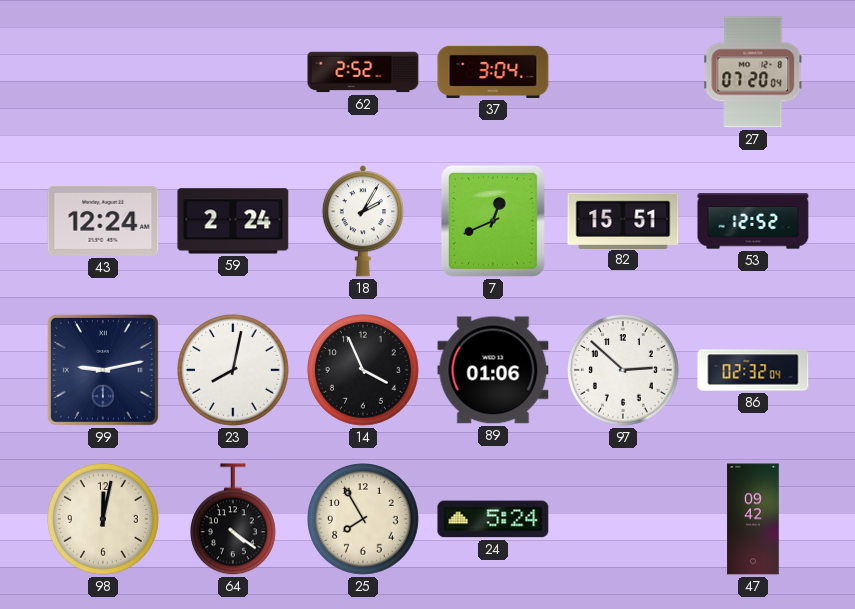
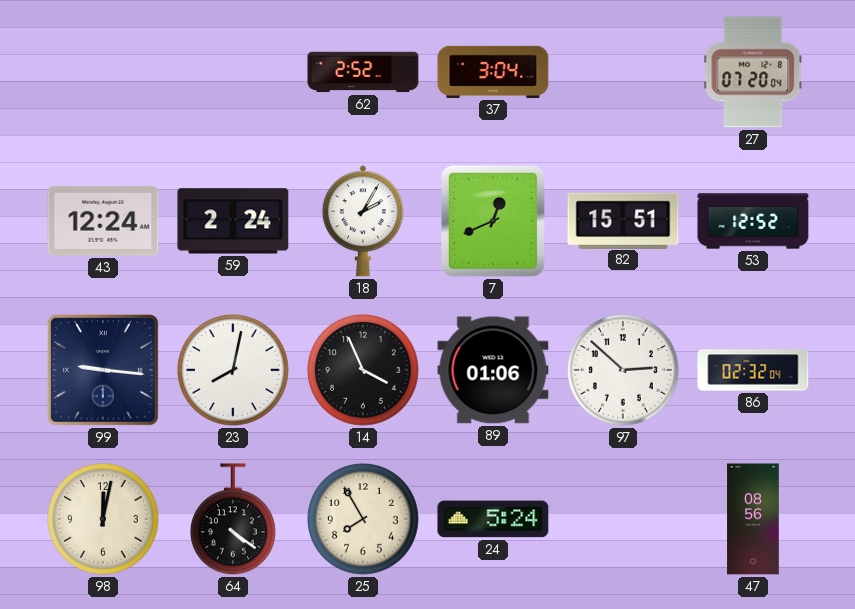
99: 9:13 -> 9:16
47: 09:42 -> 08:56
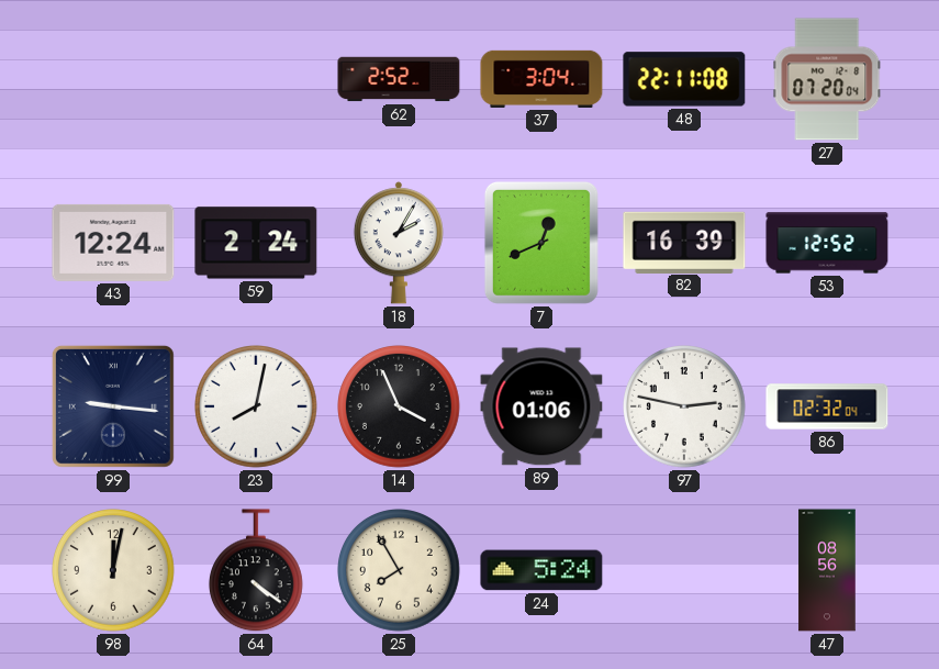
48: none -> 22:11
82: 15:51 -> 16:39
97: 2:52 -> 2:47
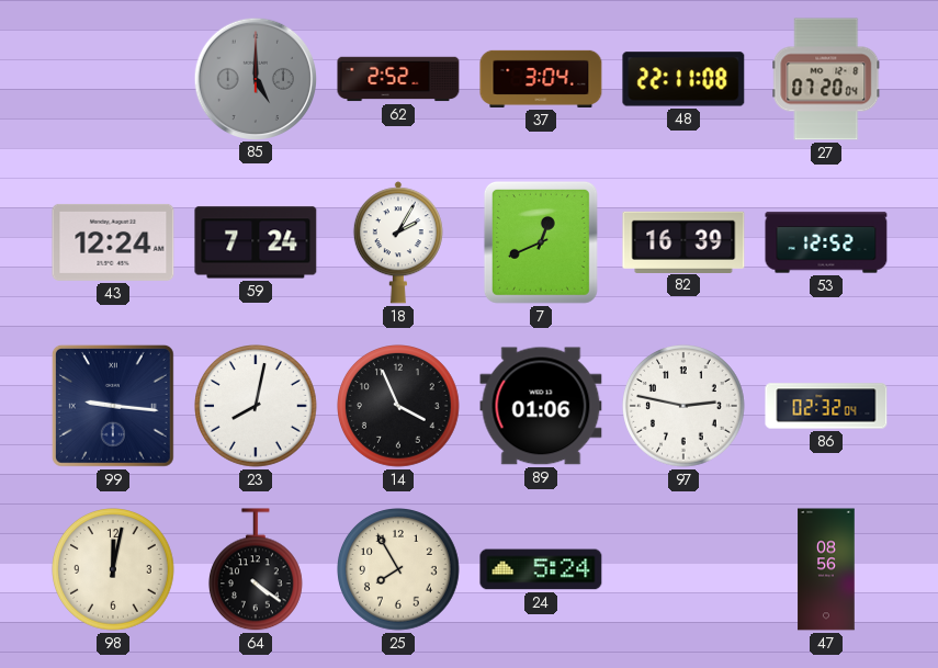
85: none -> 5:00
59: 2:24 -> 7:24
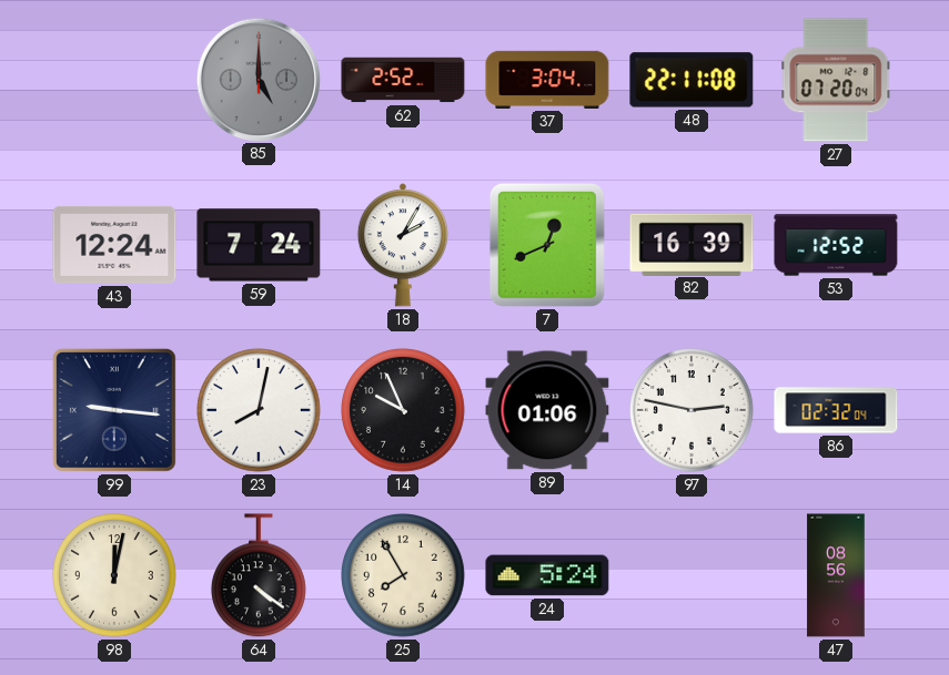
14: 3:56 -> 9:56
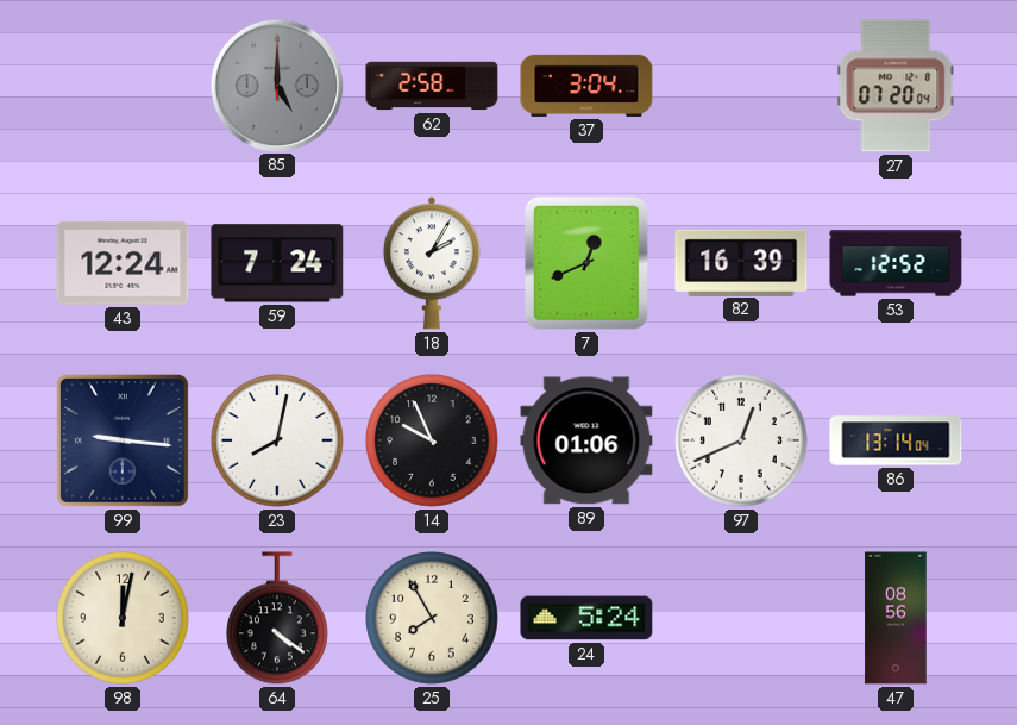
62: 2:52 -> 2:58
48: 22:11 -> none
97: 2:47 -> 12:41
86: 02:32 -> 13:14
